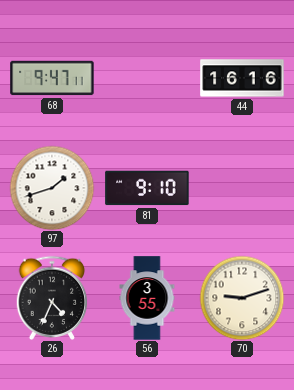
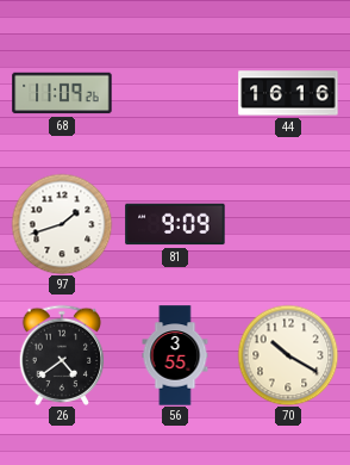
68: 9:47 -> 11:09
81: 9:10 -> 9:09
26: 4:34 -> 4:39
70: 9:12 -> 10:20
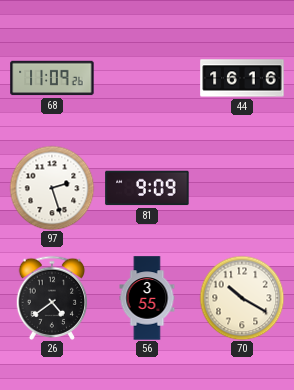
97: 1:42 -> 2:27
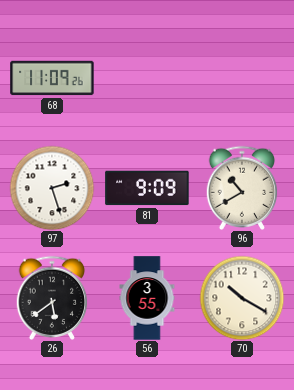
44: 16:16 -> none
96: none -> 10:40
26: 4:39 -> 5:39
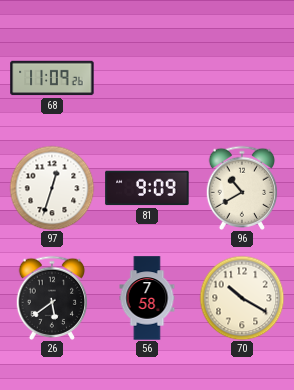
97: 2:27 -> 12:33
56: 3:55 -> 7:58
